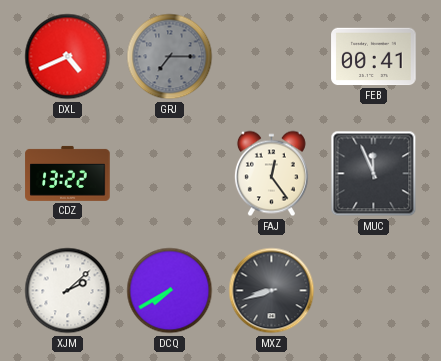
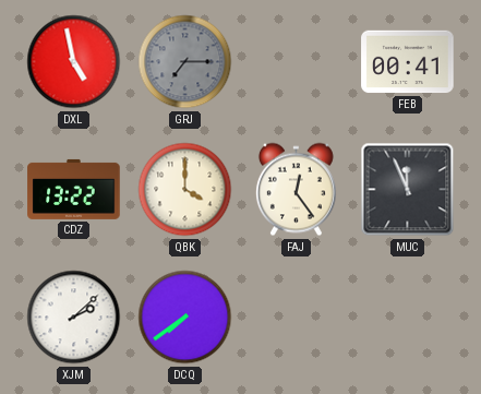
DXL: 4:41 -> 4:58
QBK: none -> 4:00
DCQ: 7:40 -> 7:39
MXZ: 8:42 -> none
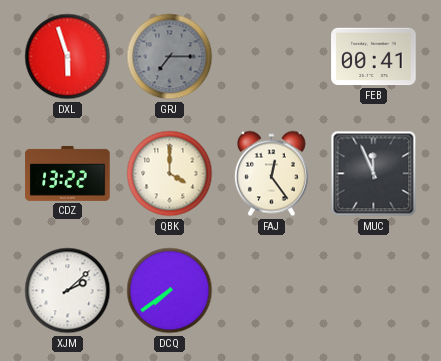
DXL: 4:58 -> 5:57
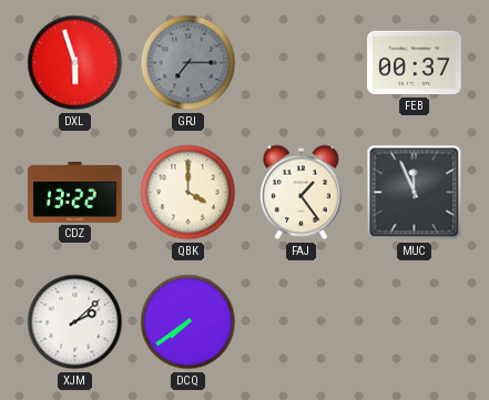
FEB: 00:41 -> 00:37
FAJ: 12:24 -> 1:24
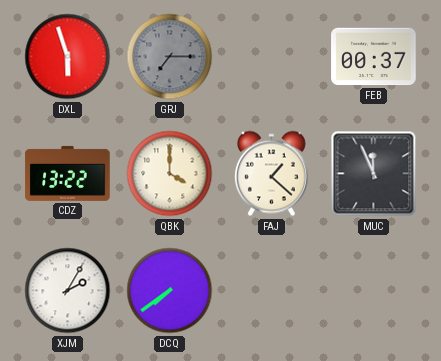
FAJ: 1:24 -> 1:22
XJM: 2:08 -> 2:05
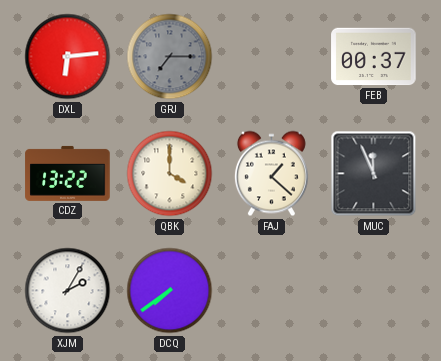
DXL: 5:57 -> 6:14
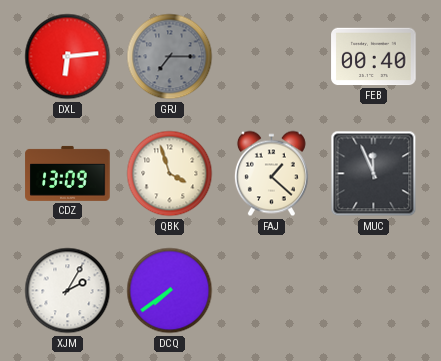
FEB: 00:37 -> 00:40
CDZ: 13:22 -> 13:09
QBK: 4:00 -> 3:57
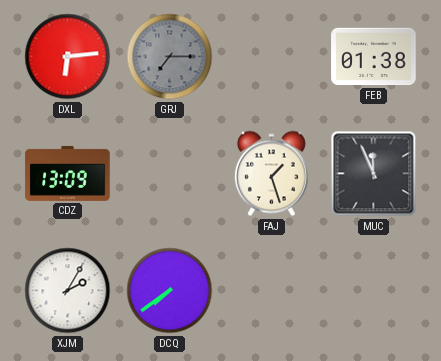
FEB: 00:40 -> 01:38
QBK: 3:57 -> none
FAJ: 1:22 -> 1:27
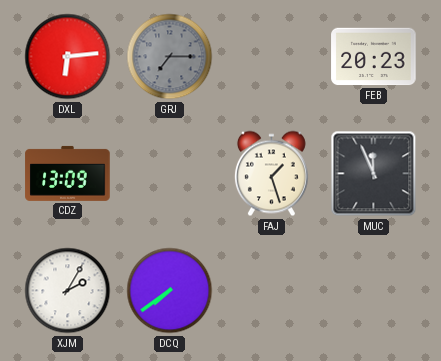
FEB: 01:38 -> 20:23
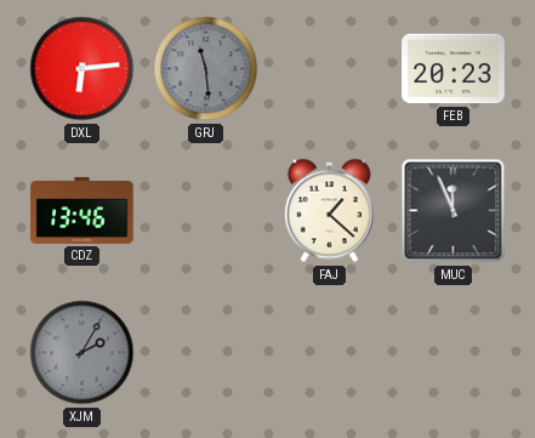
GRJ: 7:15 -> 11:29
CDZ: 13:09 -> 13:46
FAJ: 1:27 -> 1:22
XJM dial: white -> grey
DCQ: 7:39 -> none
